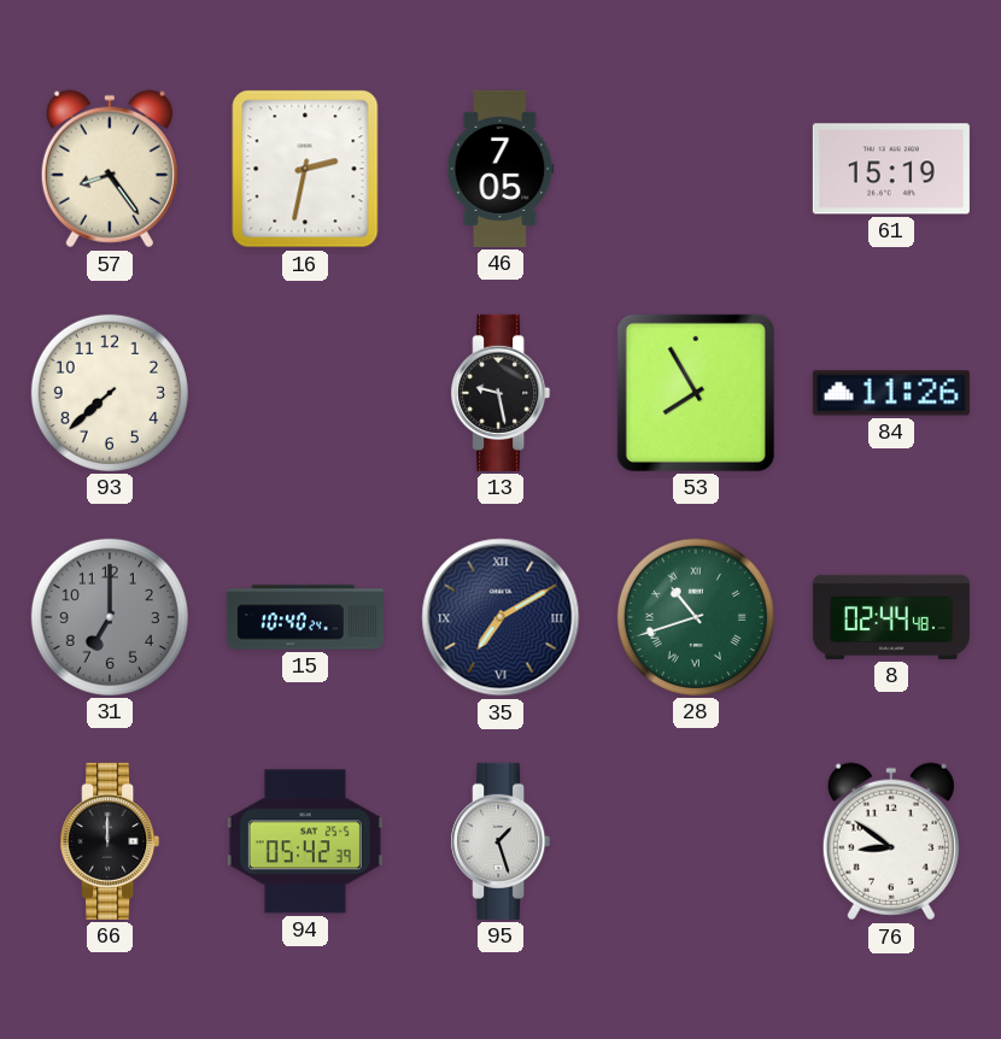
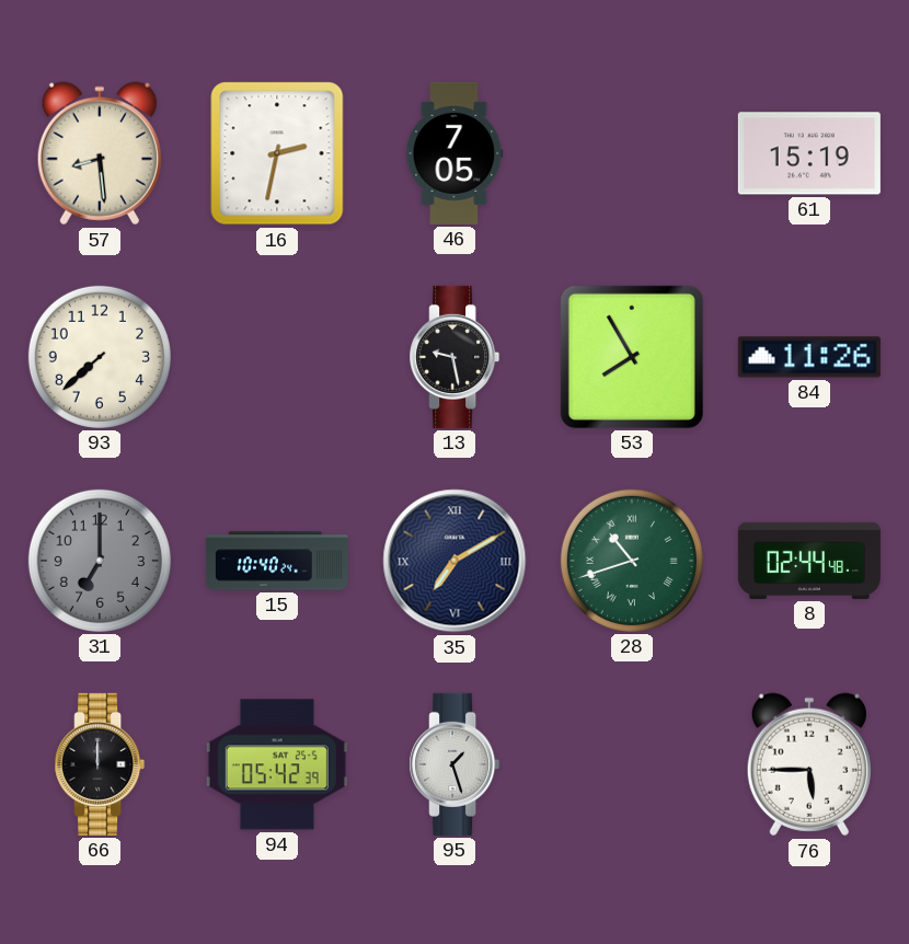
57: 8:24 -> 8:29
76: 8:51 -> 5:45
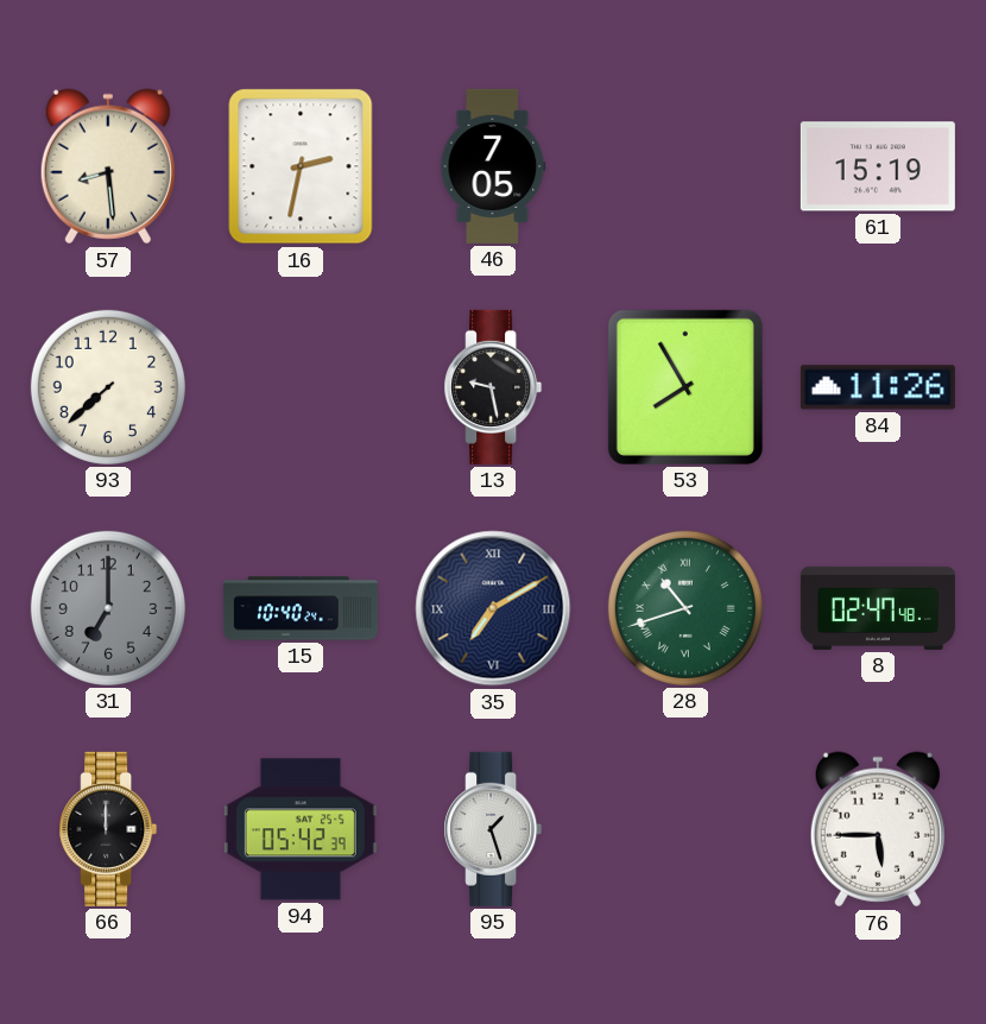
8: 02:44 -> 02:47
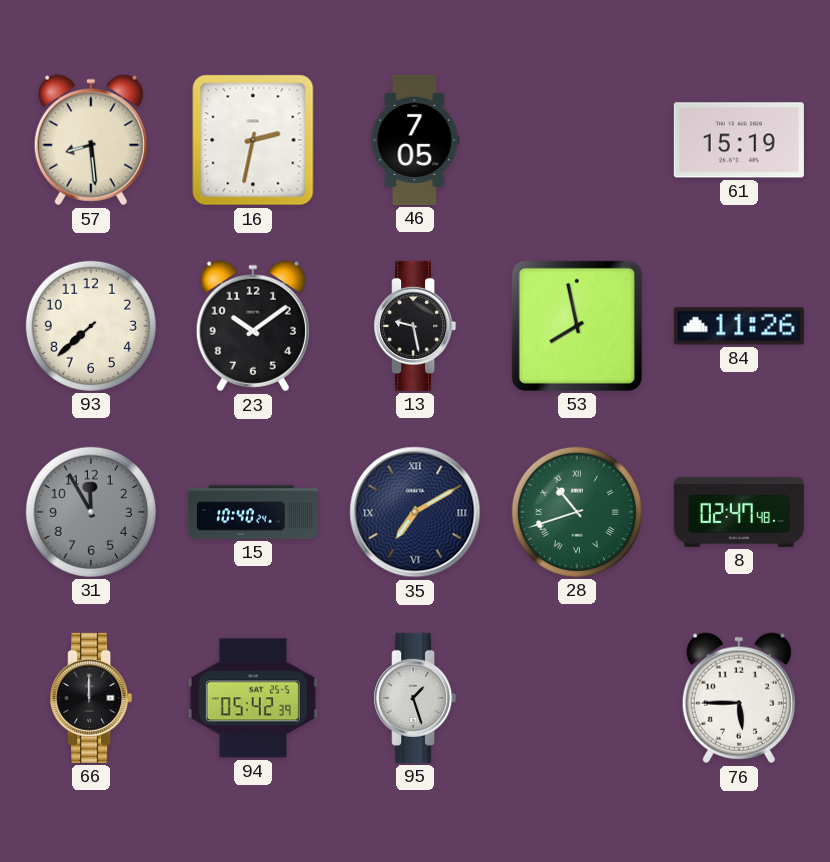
23: none -> 10:09
53: 7:55 -> 7:58
31: 7:00 -> 11:55
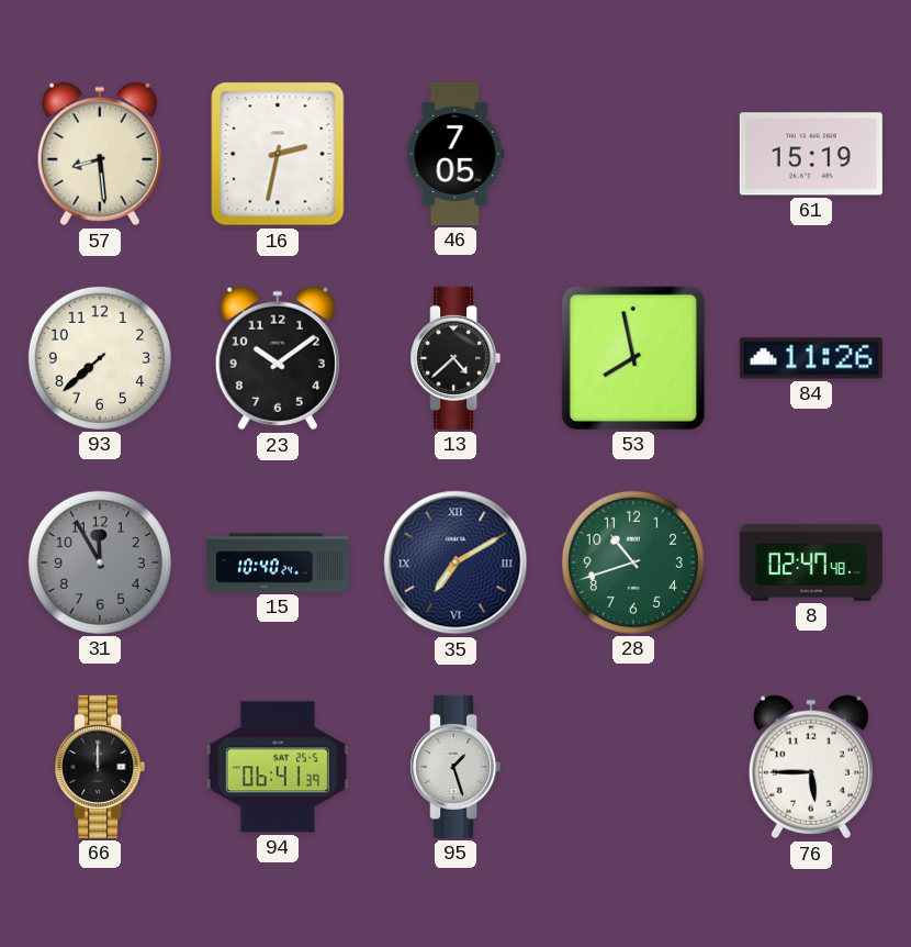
13: 9:28 -> 4:38
28 numerals: Roman -> Arabic
94: 05:42 -> 06:41
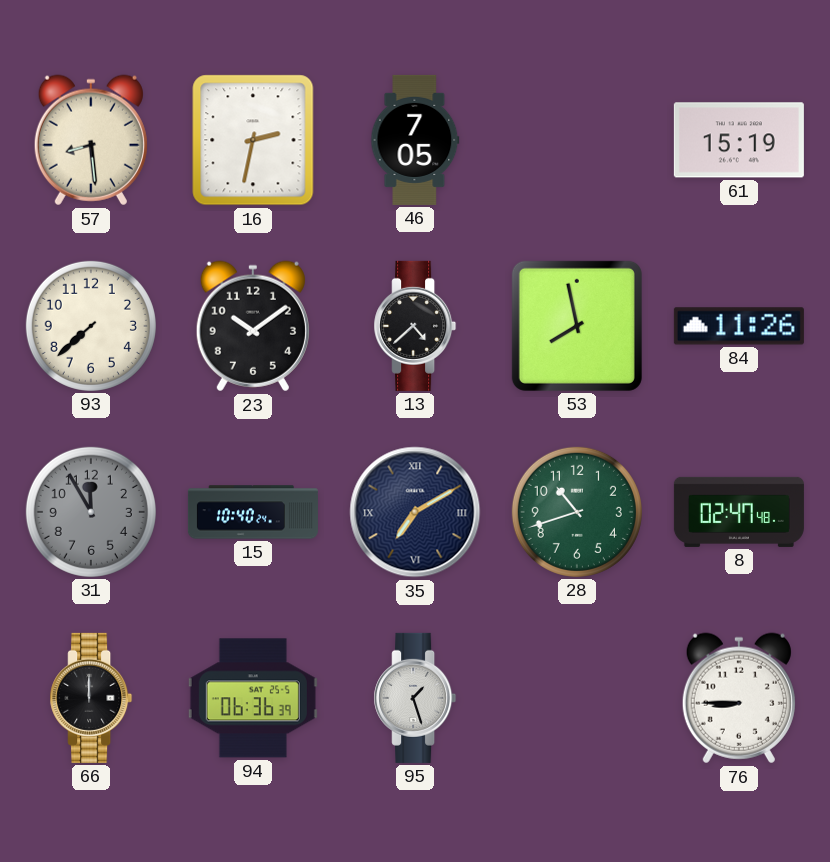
94: 06:41 -> 06:36
76: 5:45 -> 8:45
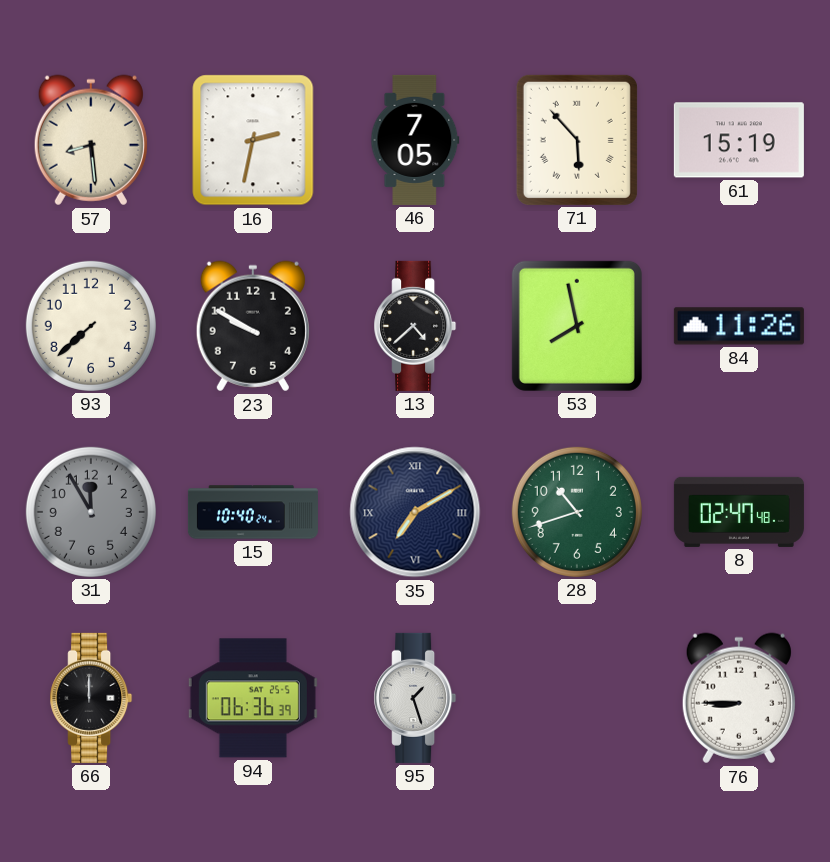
71: none -> 5:53
23: 10:09 -> 9:50
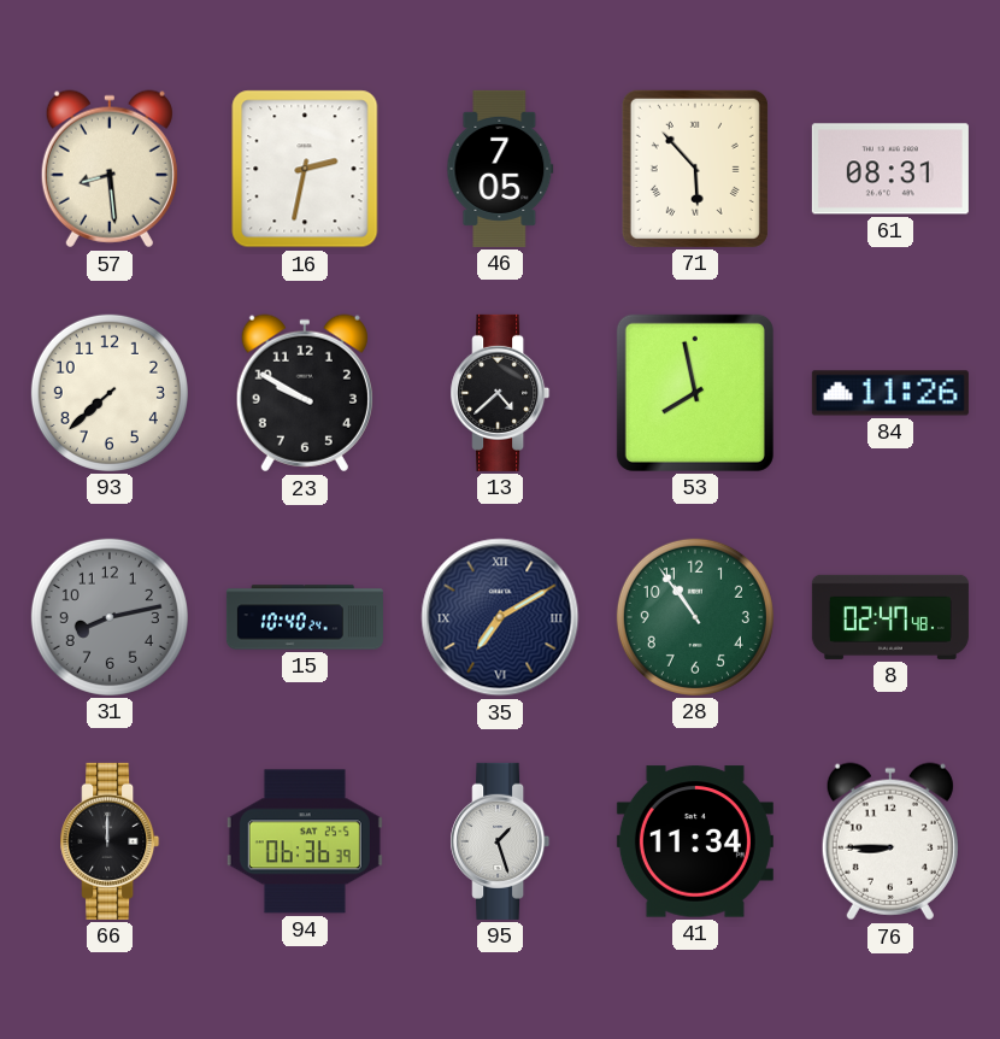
61: 15:19 -> 08:31
31: 11:55 -> 8:13
28: 10:42 -> 10:54
41: none -> 11:34
